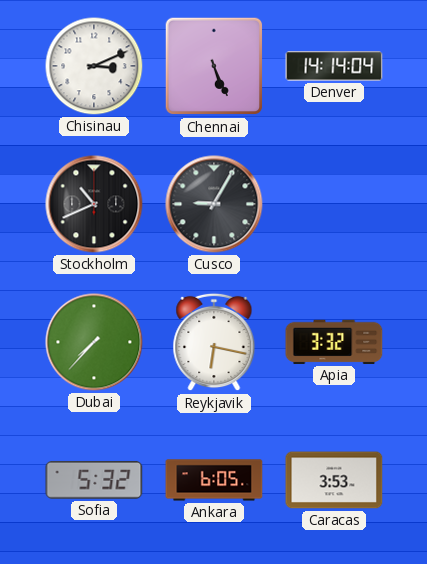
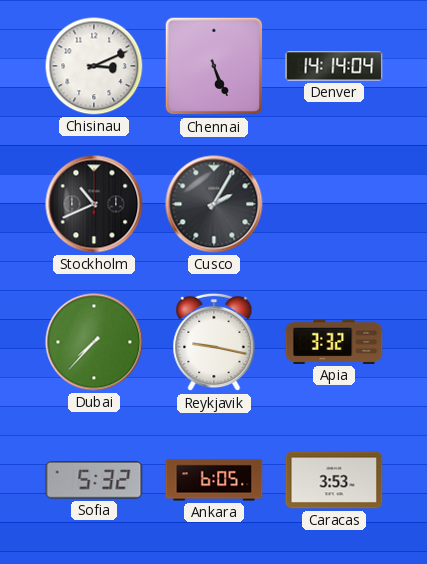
Cusco: 9:05 -> 2:05
Reykjavik: 6:17 -> 9:17
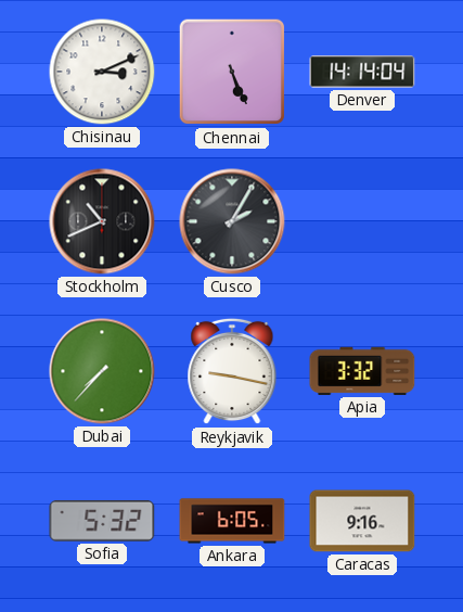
Caracas: 3:53 -> 9:16
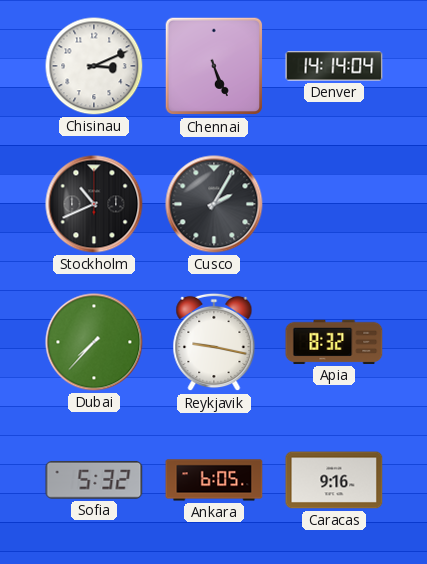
Apia: 3:32 -> 8:32
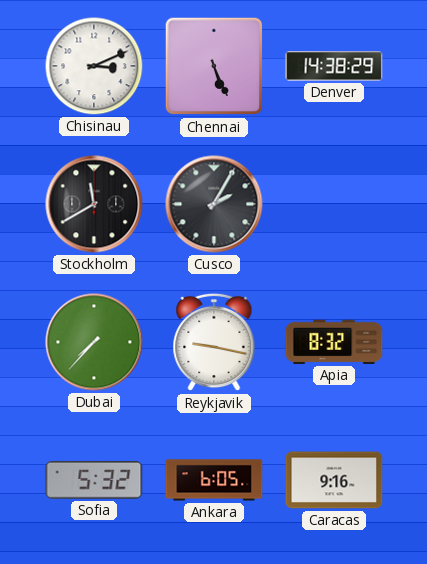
Denver: 14:14 -> 14:38
Stockholm: 10:41 -> 11:40
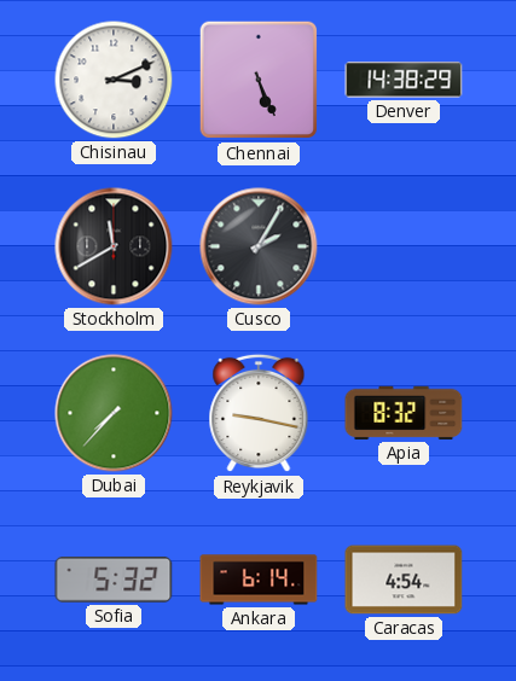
Ankara: 6:05 -> 6:14
Caracas: 9:16 -> 4:54
